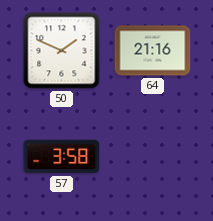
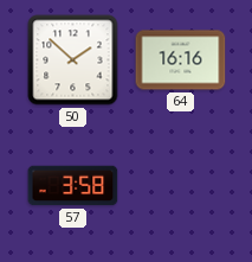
50: 1:49 -> 1:52
64: 21:16 -> 16:16
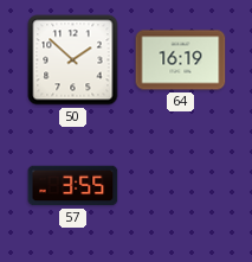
64: 16:16 -> 16:19
57: 3:58 -> 3:55
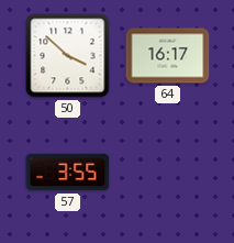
50: 1:52 -> 3:52
64: 16:19 -> 16:17
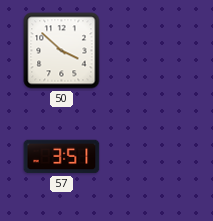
64: 16:17 -> none
57: 3:55 -> 3:51
